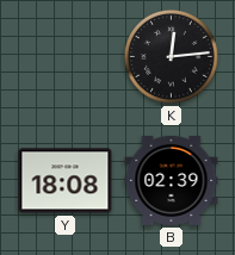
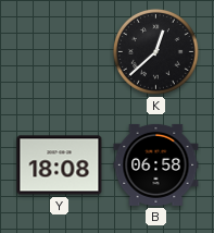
K: 12:14 -> 12:38
B: 02:39 -> 06:58
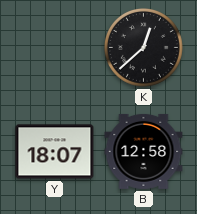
Y: 18:08 -> 18:07
B: 06:58 -> 12:58
